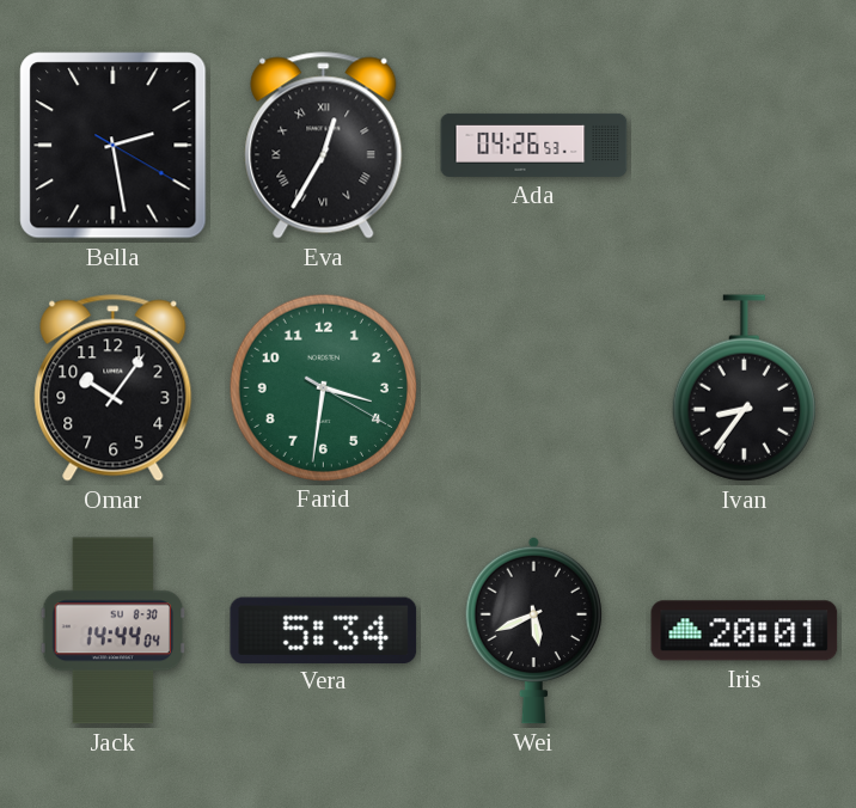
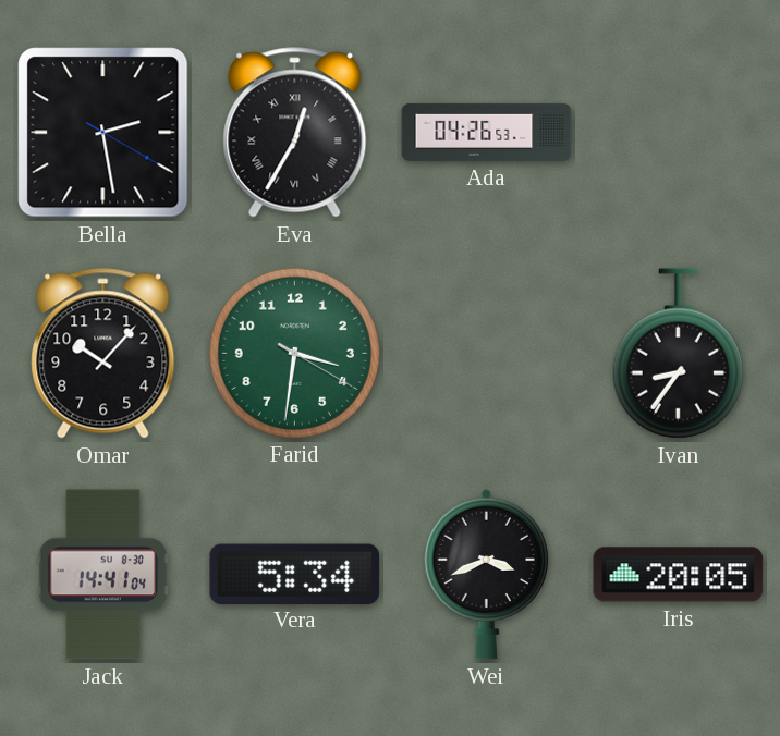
Omar: 10:06 -> 10:07
Jack: 14:44 -> 14:41
Wei: 5:41 -> 3:41
Iris: 20:01 -> 20:05
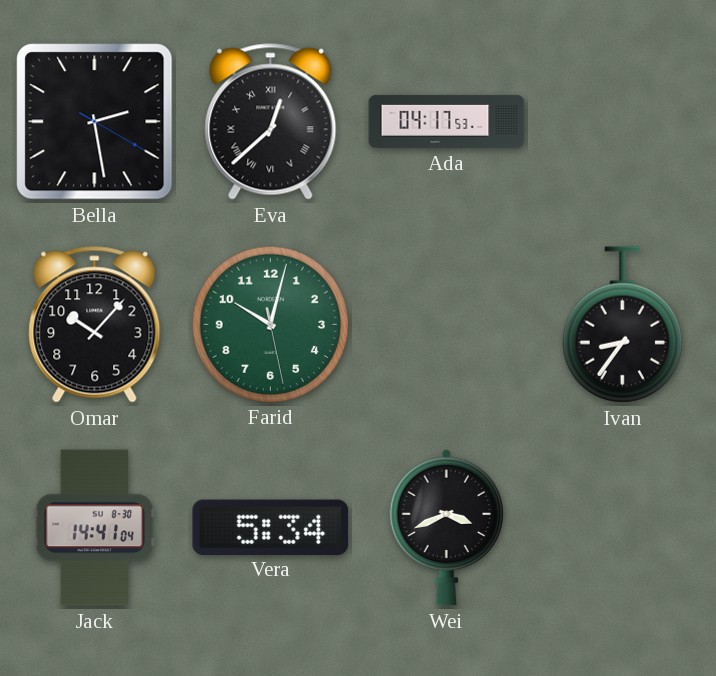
Eva: 12:35 -> 12:38
Ada: 04:26 -> 04:17
Farid: 3:31 -> 10:02
Iris: 20:05 -> none
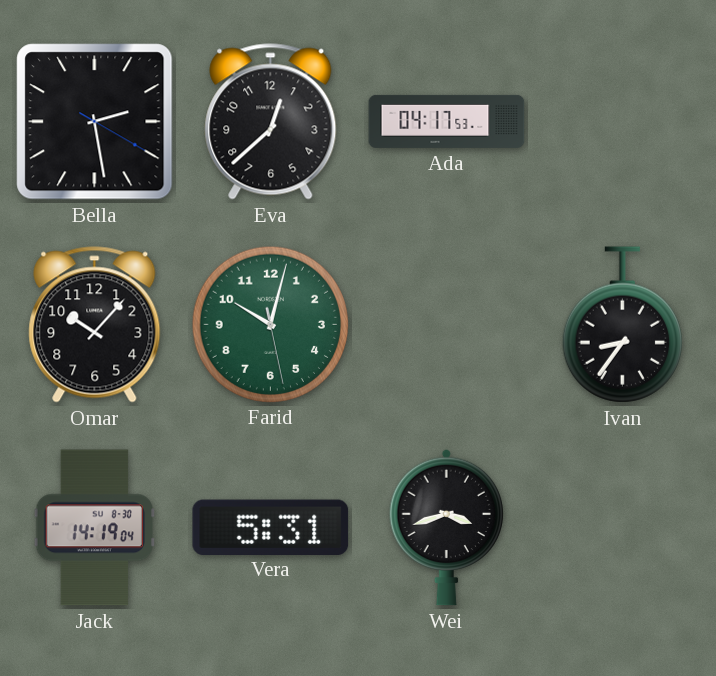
Eva numerals: Roman -> Arabic
Jack: 14:41 -> 14:19
Vera: 5:34 -> 5:31
Wei: 3:41 -> 3:42
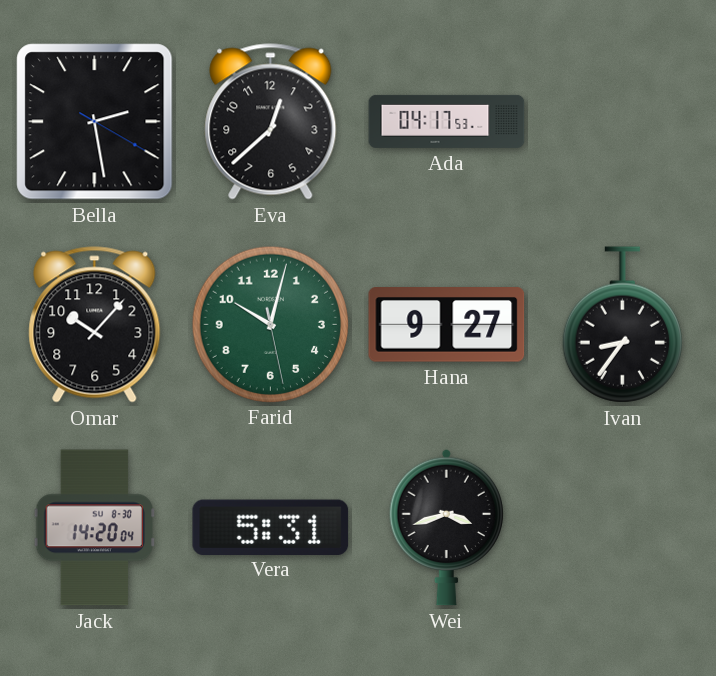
Hana: none -> 9:27
Jack: 14:19 -> 14:20
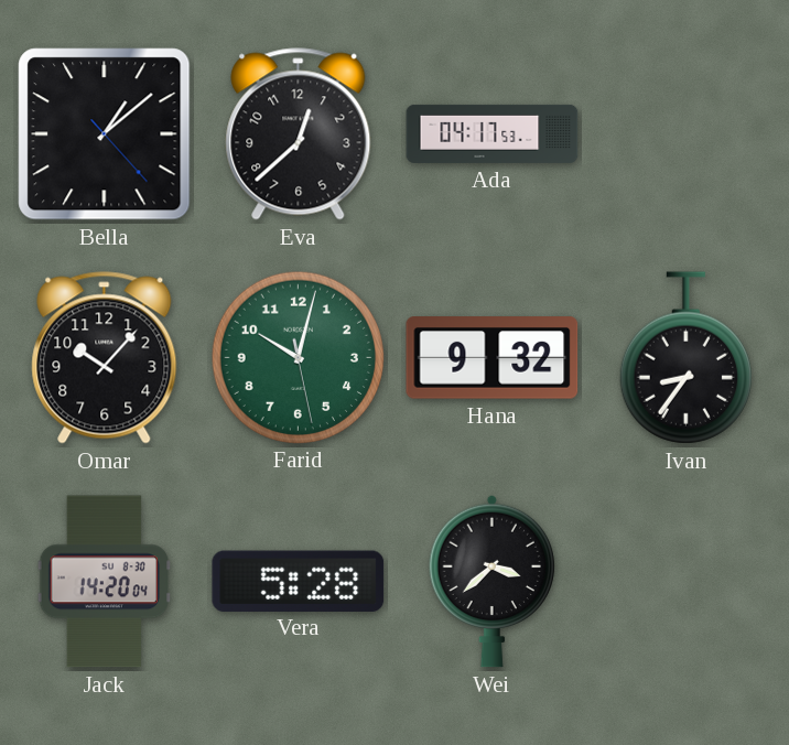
Bella: 2:28 -> 1:08
Hana: 9:27 -> 9:32
Vera: 5:31 -> 5:28
Wei: 3:42 -> 3:38
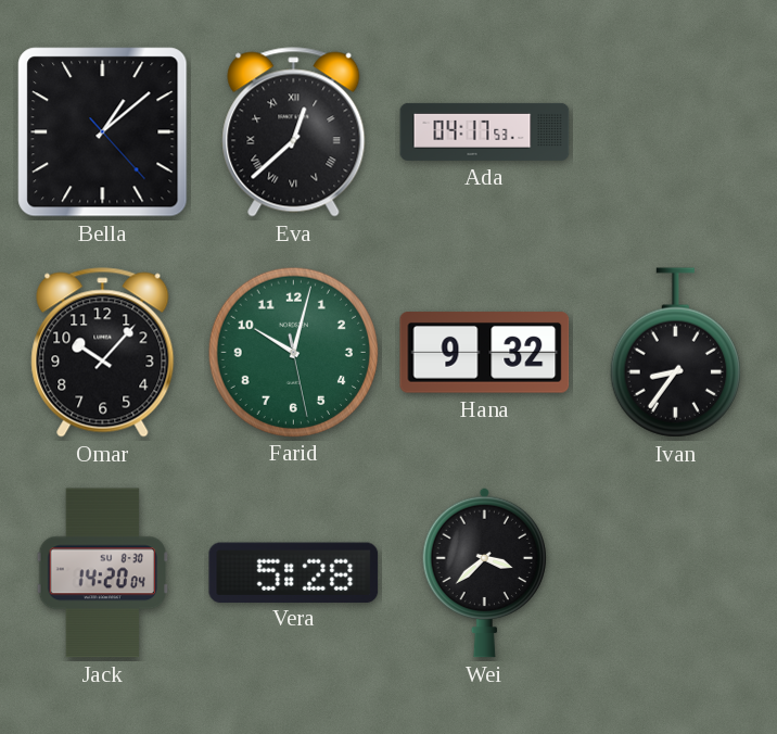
Eva numerals: Arabic -> Roman
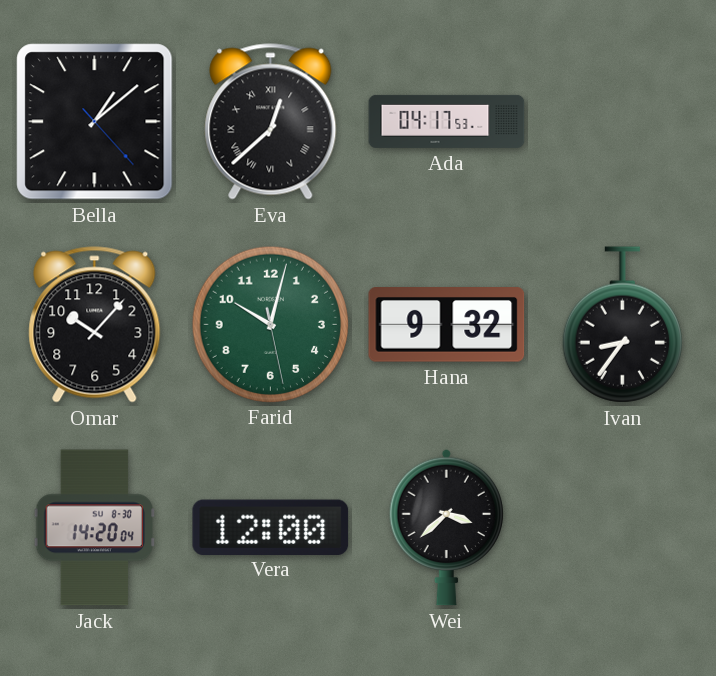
Vera: 5:28 -> 12:00
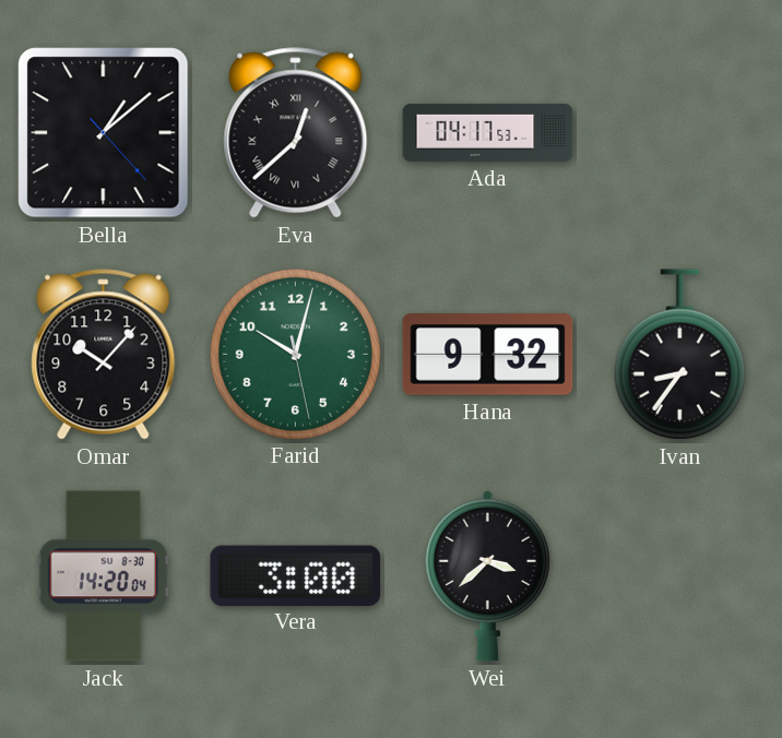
Vera: 12:00 -> 3:00
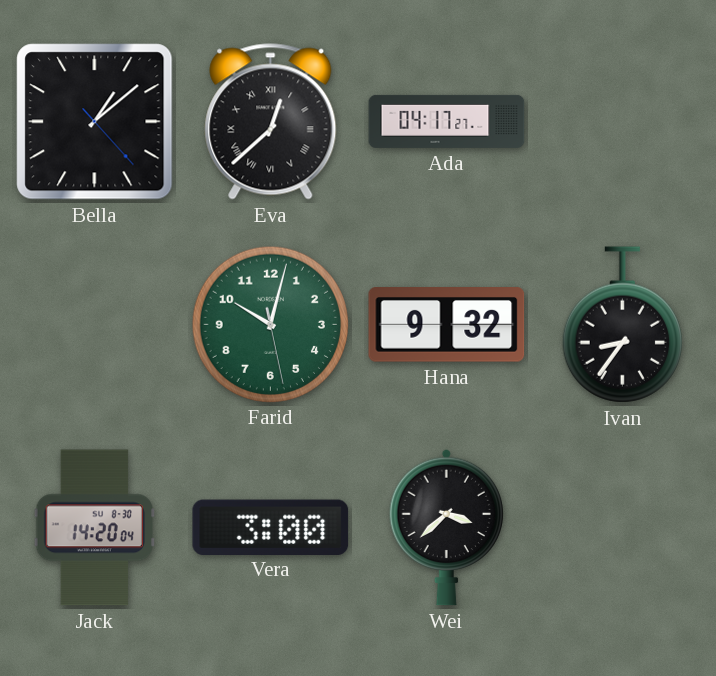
Ada: 04:17:53 -> 04:17:27
Omar: 10:07 -> none
